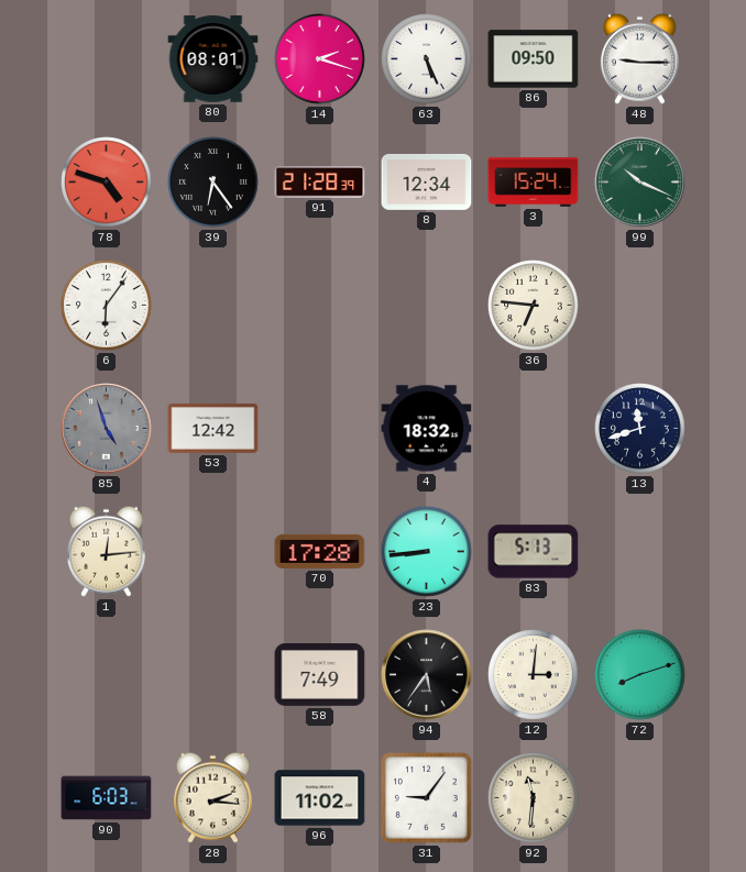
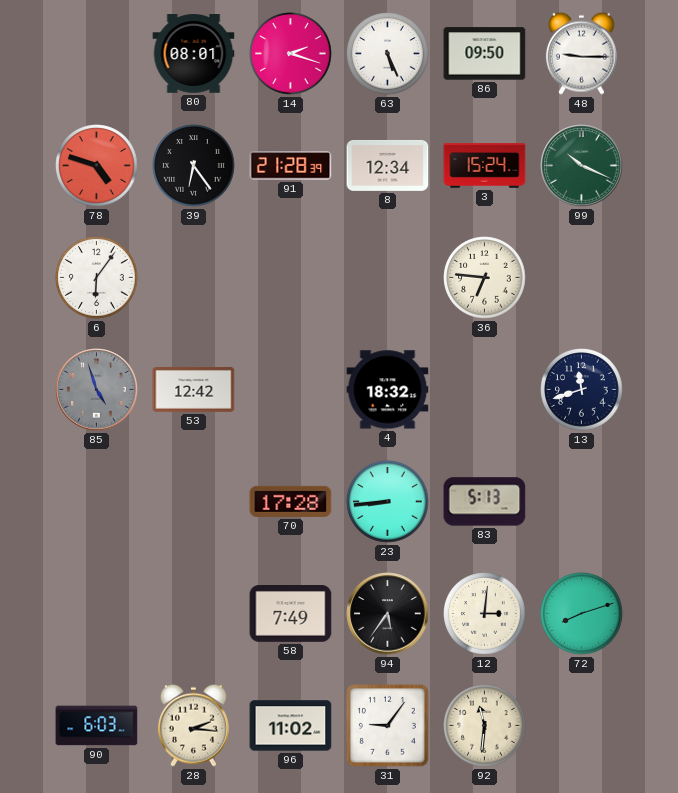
1: 12:14 -> none
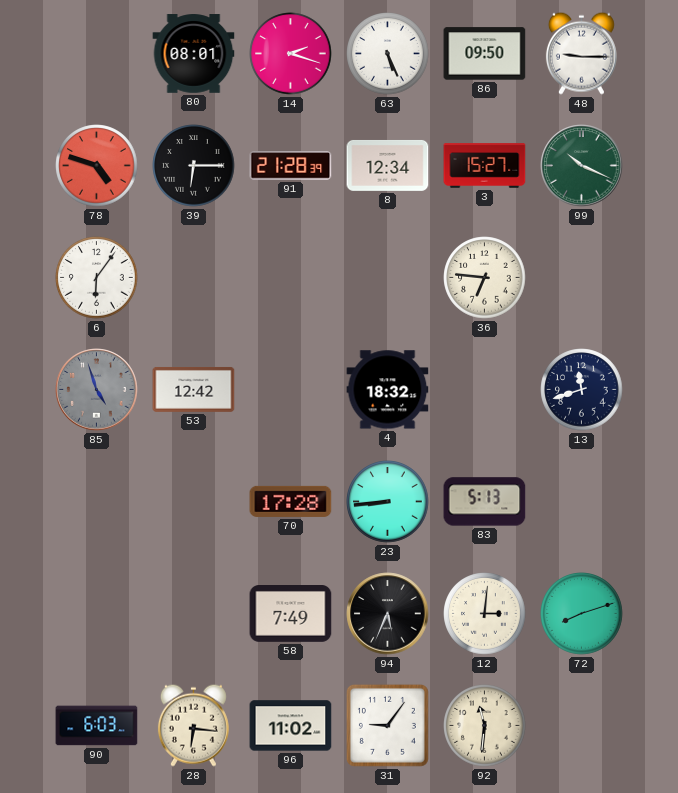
39: 6:24 -> 6:15
3: 15:24 -> 15:27
94: 5:36 -> 5:34
28: 2:16 -> 6:16
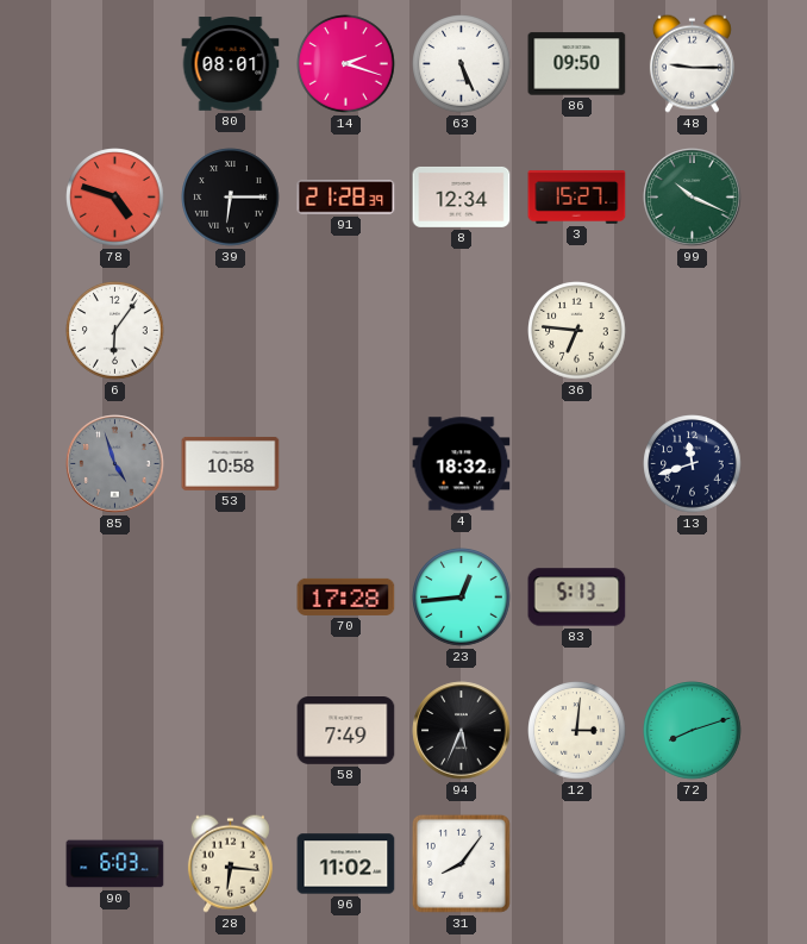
53: 12:42 -> 10:58
23: 8:44 -> 12:44
31: 9:06 -> 8:06
92: 11:31 -> none
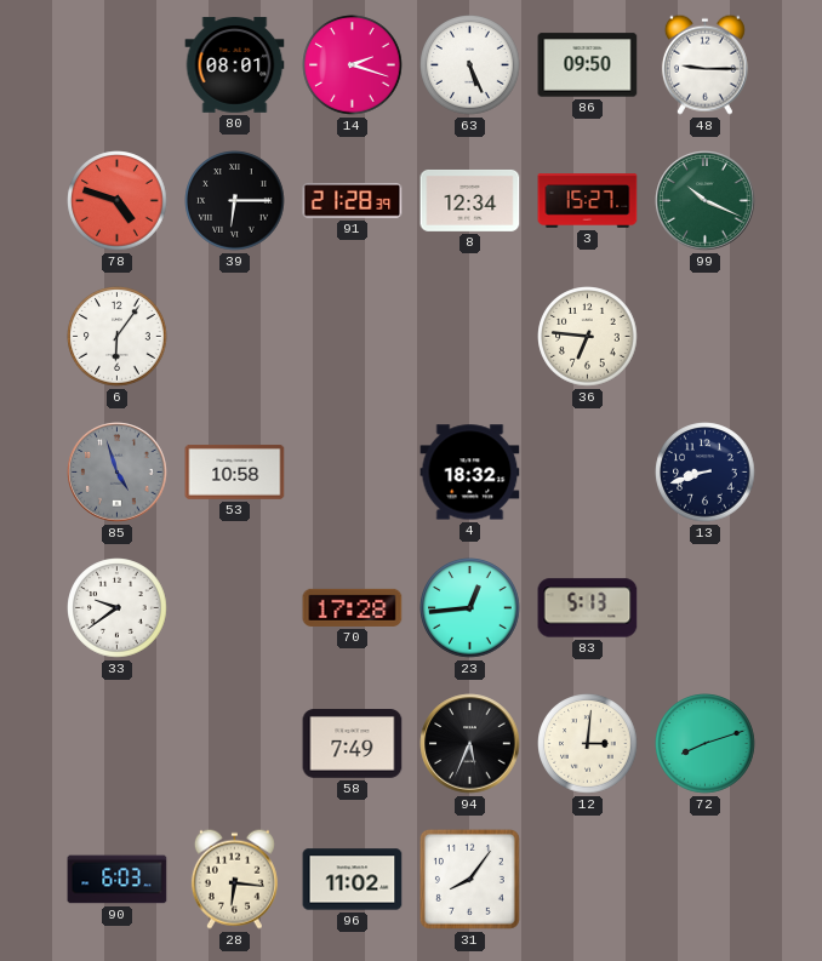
13: 11:42 -> 8:42
33: none -> 9:39
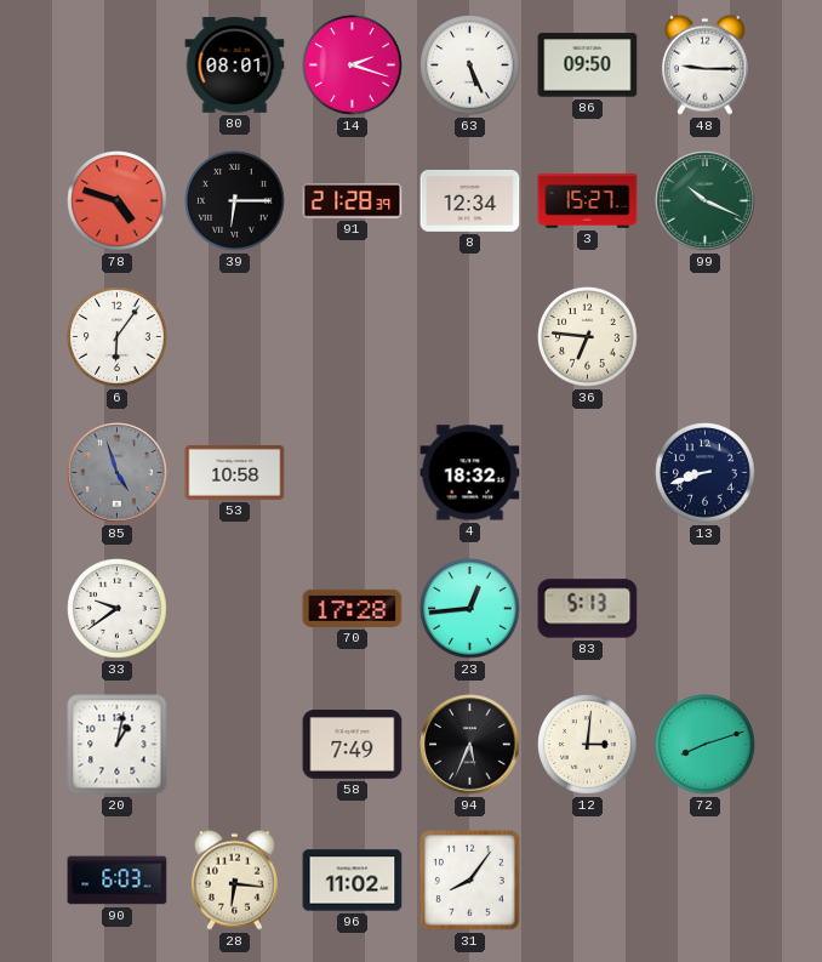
20: none -> 1:02
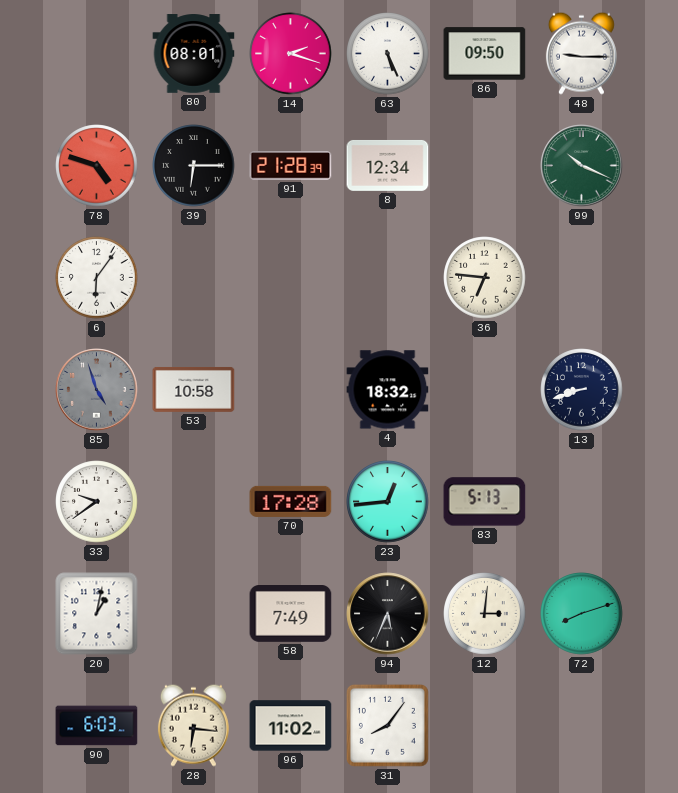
3: 15:27 -> none
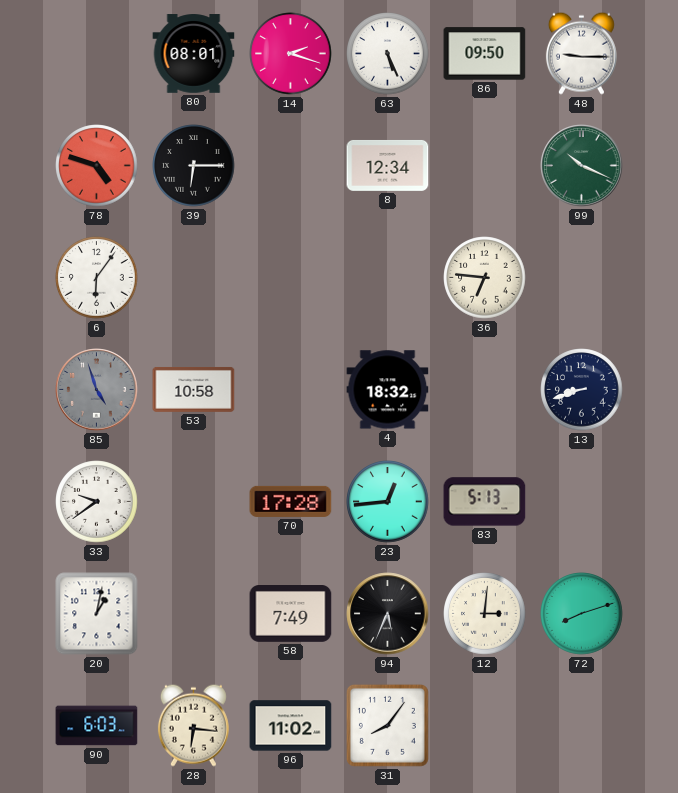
91: 21:28 -> none
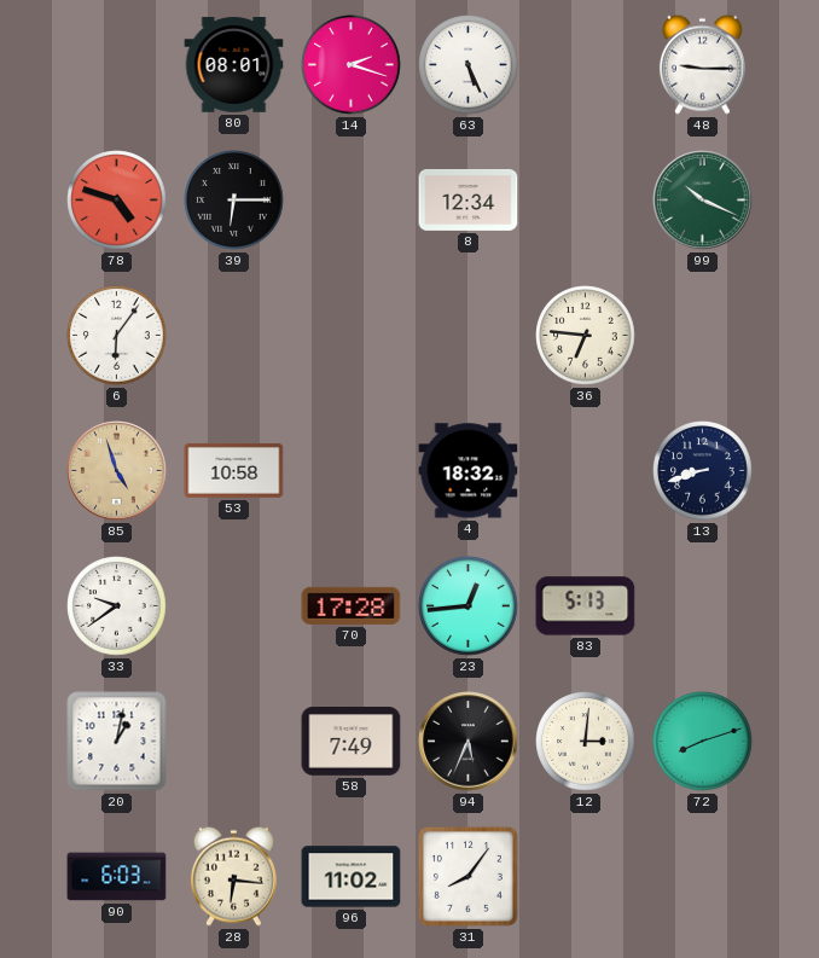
86: 09:50 -> none
85 dial: grey -> champagne
